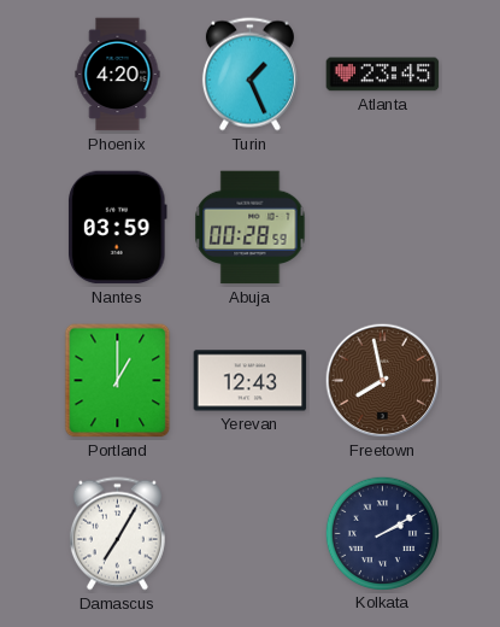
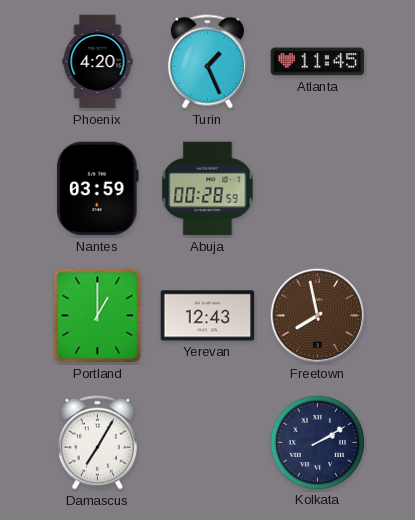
Atlanta: 23:45 -> 11:45
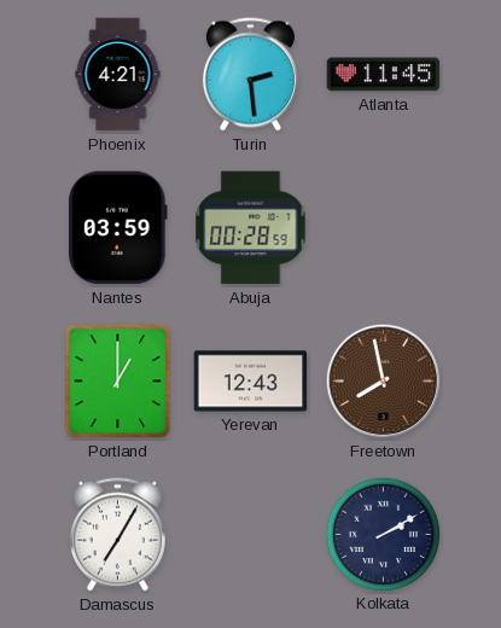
Phoenix: 4:20 -> 4:21
Turin: 1:26 -> 2:29
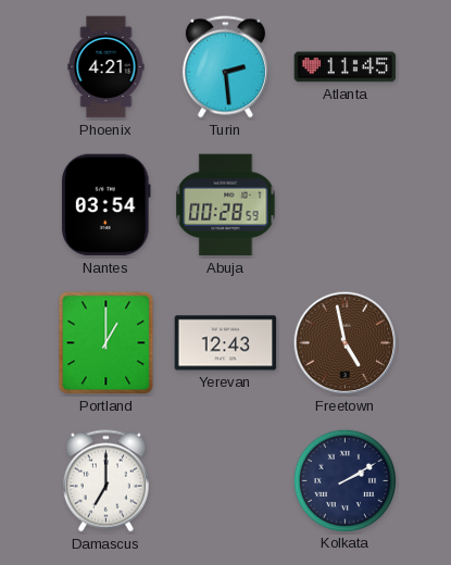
Nantes: 03:59 -> 03:54
Freetown: 7:58 -> 4:58
Damascus: 7:05 -> 7:00
